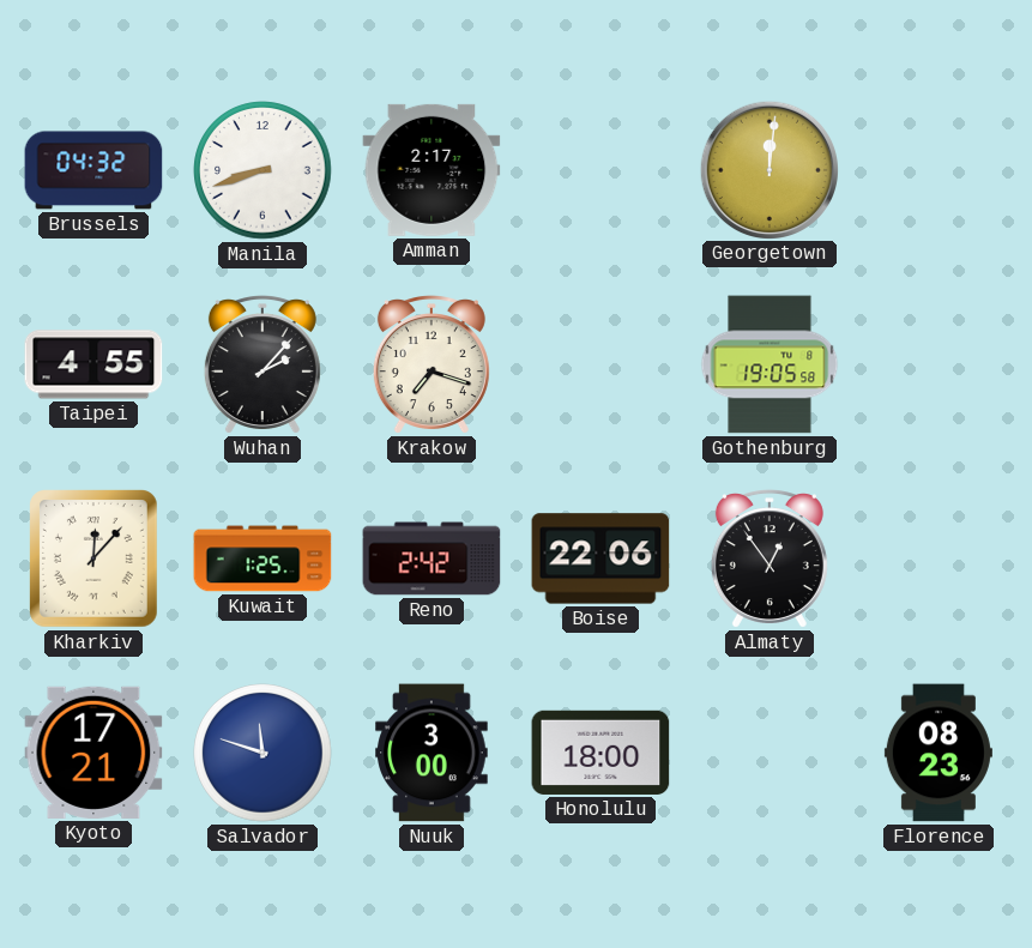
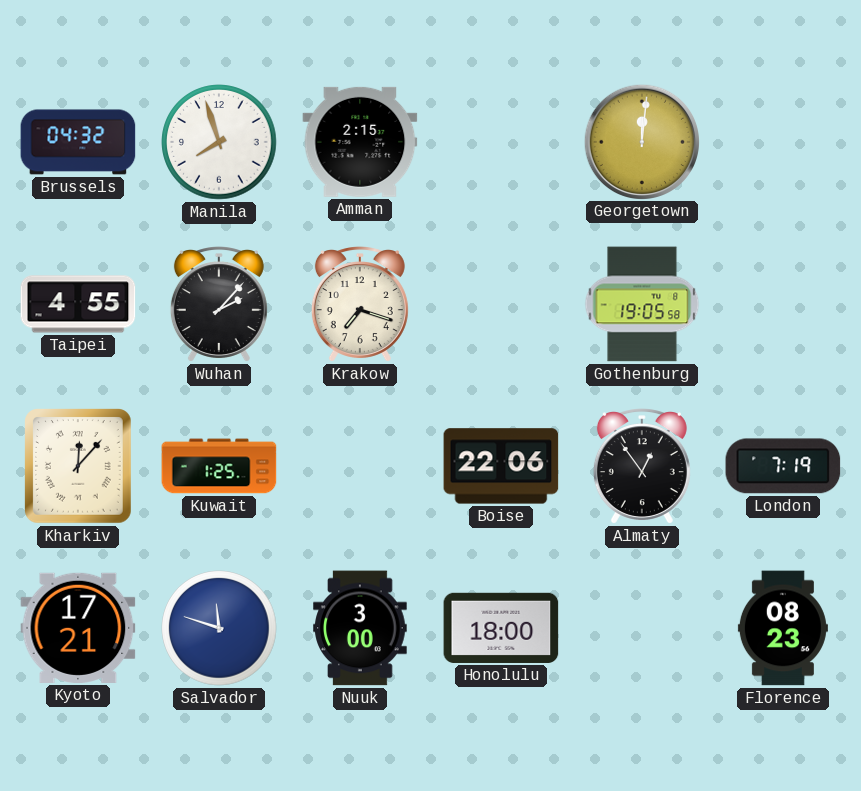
Manila: 8:42 -> 7:57
Amman: 2:17 -> 2:15
Reno: 2:42 -> none
London: none -> 7:19
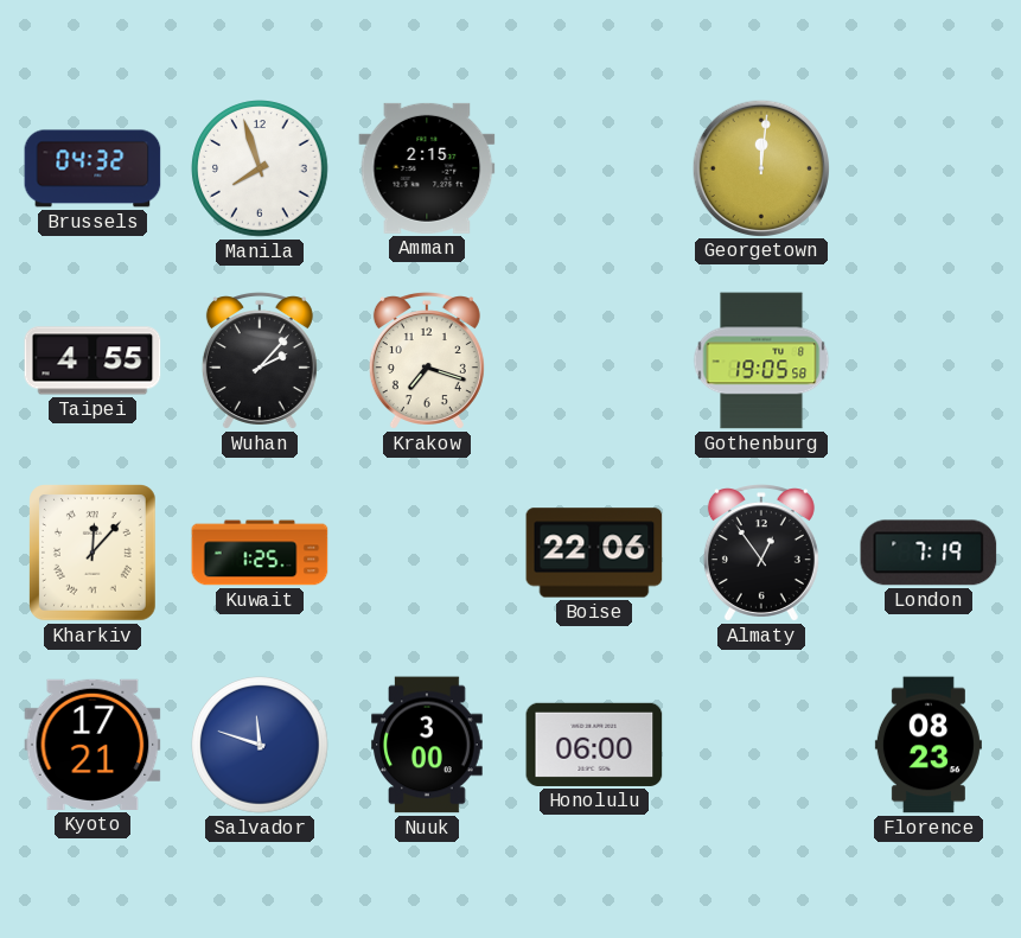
Honolulu: 18:00 -> 06:00
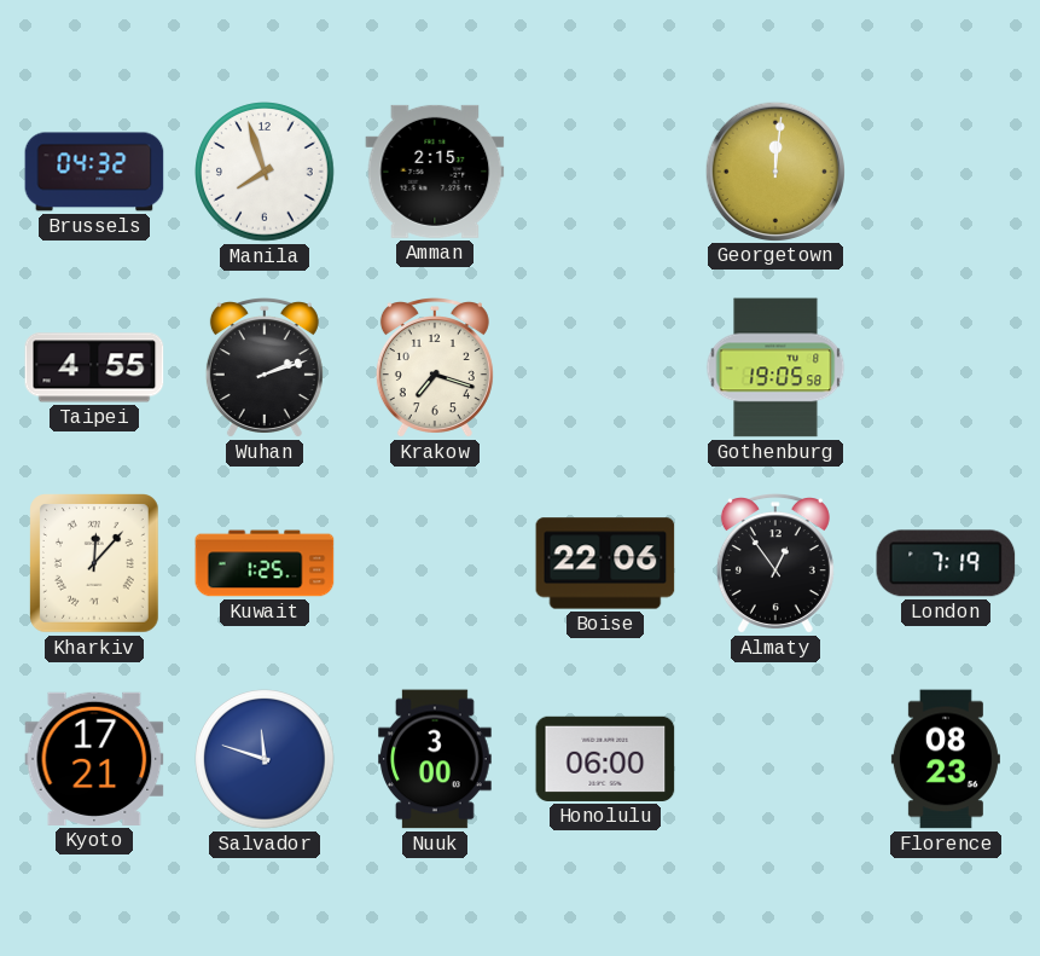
Wuhan: 2:07 -> 2:12
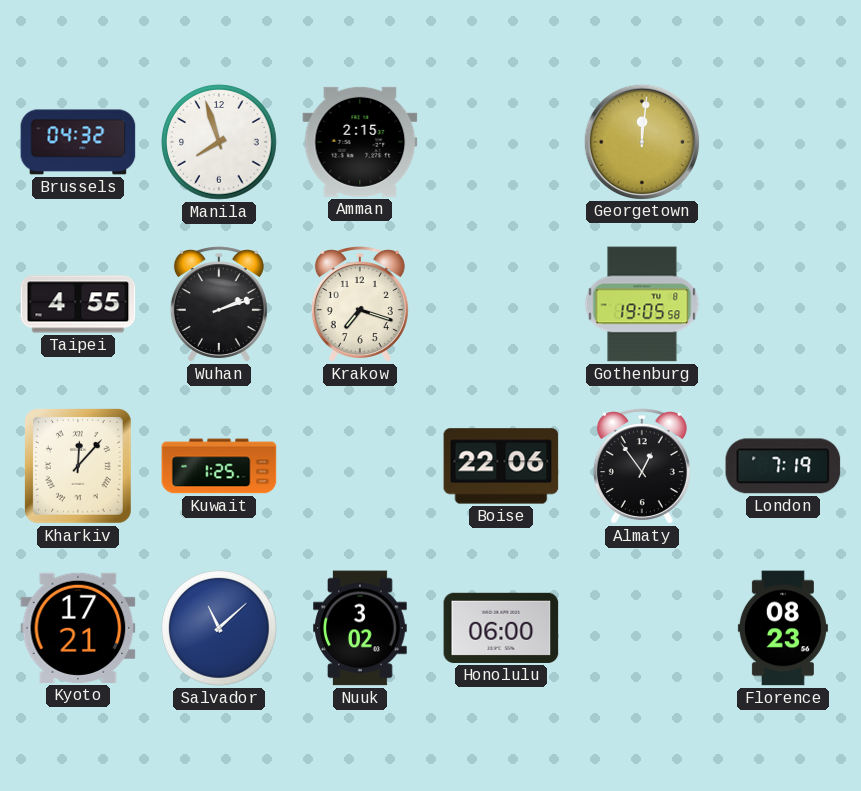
Salvador: 11:48 -> 11:08
Nuuk: 3:00 -> 3:02
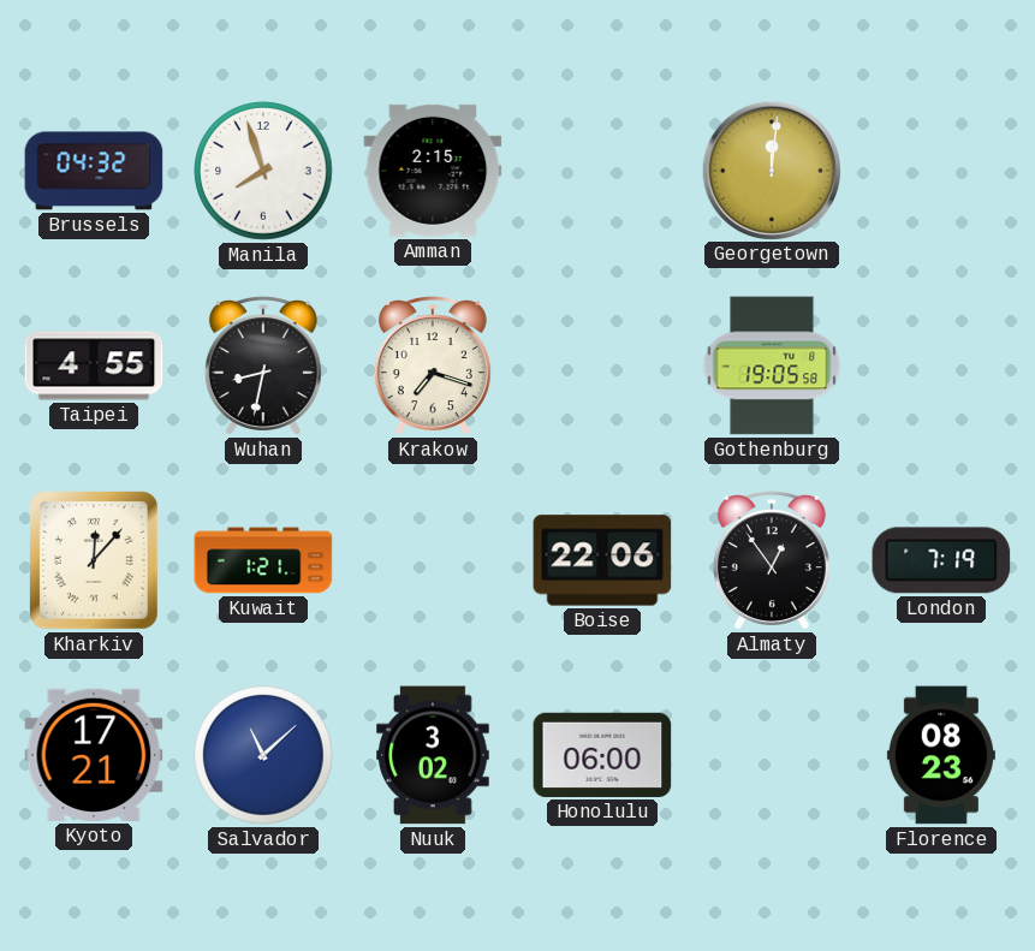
Wuhan: 2:12 -> 8:32
Kuwait: 1:25 -> 1:21
